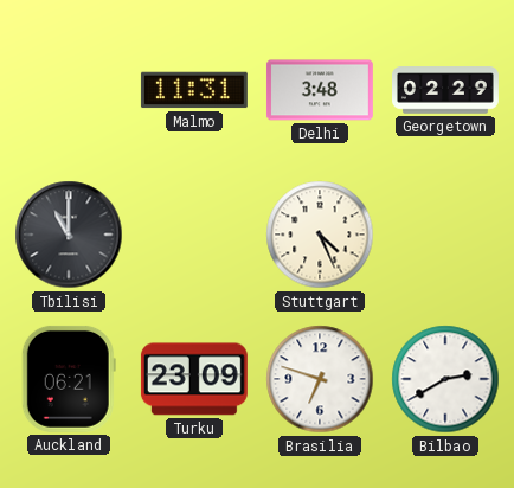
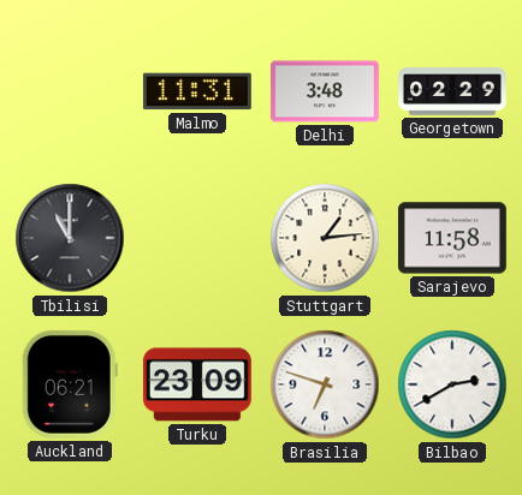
Stuttgart: 4:26 -> 1:14
Sarajevo: none -> 11:58
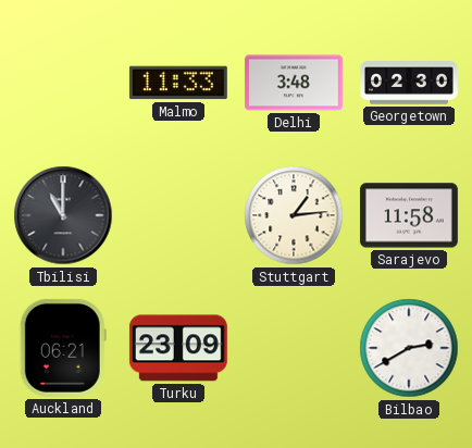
Malmo: 11:31 -> 11:33
Georgetown: 02:29 -> 02:30
Brasilia: 6:48 -> none
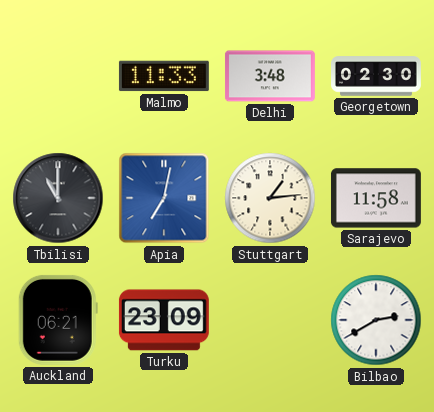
Apia: none -> 7:02
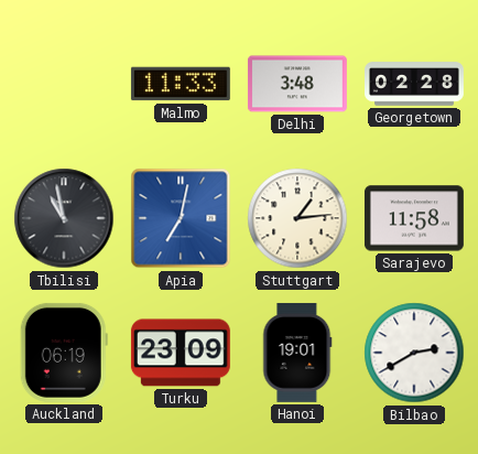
Georgetown: 02:30 -> 02:28
Tbilisi: 11:00 -> 10:58
Auckland: 06:21 -> 06:19
Hanoi: none -> 19:01
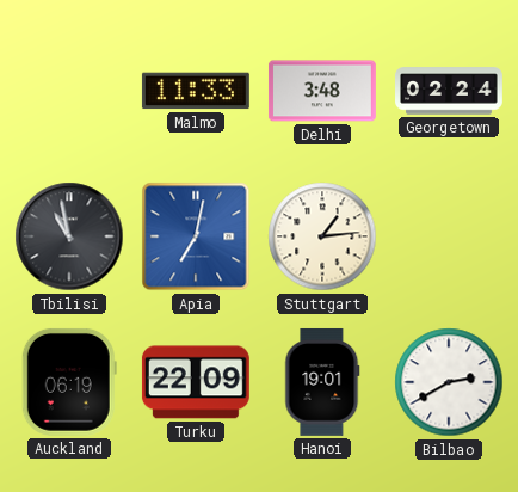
Georgetown: 02:28 -> 02:24
Sarajevo: 11:58 -> none
Turku: 23:09 -> 22:09
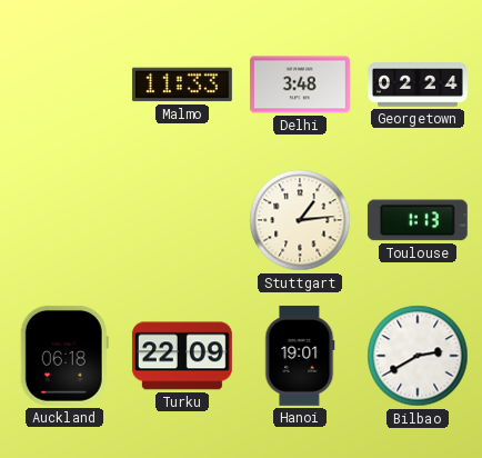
Tbilisi: 10:58 -> none
Apia: 7:02 -> none
Toulouse: none -> 1:13
Auckland: 06:19 -> 06:18
